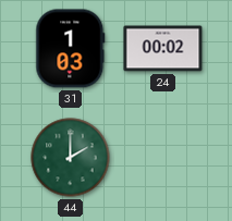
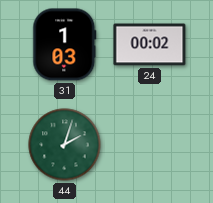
44: 2:00 -> 2:03
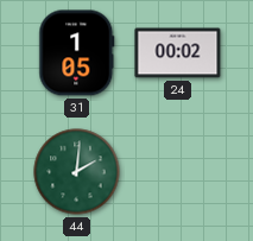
31: 1:03 -> 1:05
44: 2:03 -> 2:01
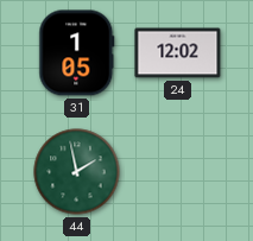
24: 00:02 -> 12:02
44: 2:01 -> 1:58
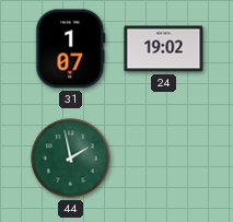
31: 1:05 -> 1:07
24: 12:02 -> 19:02
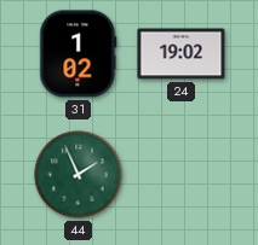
31: 1:07 -> 1:02
44: 1:58 -> 1:56
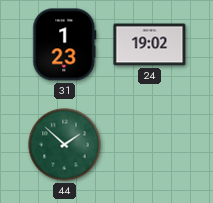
31: 1:02 -> 1:23
44: 1:56 -> 1:52
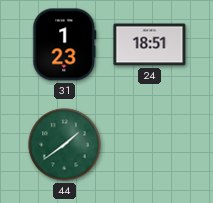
24: 19:02 -> 18:51
44: 1:52 -> 1:39
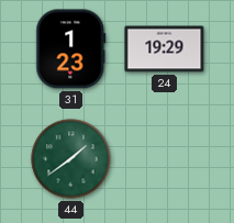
24: 18:51 -> 19:29
